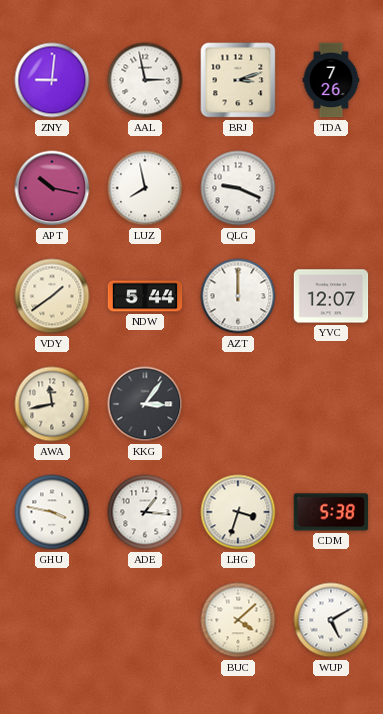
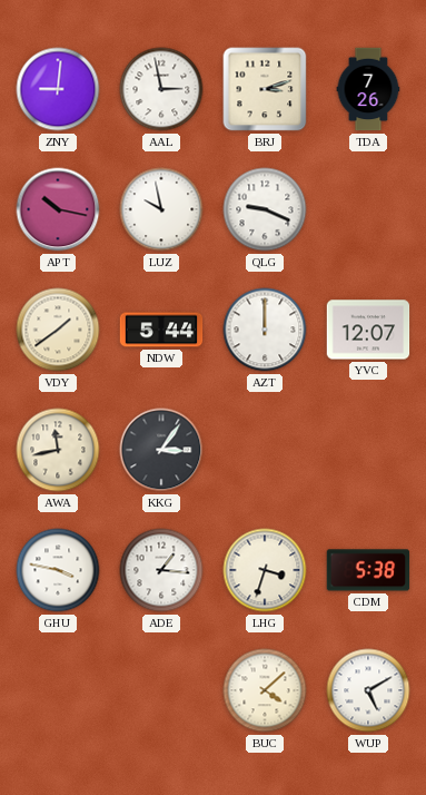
LUZ: 7:58 -> 9:58
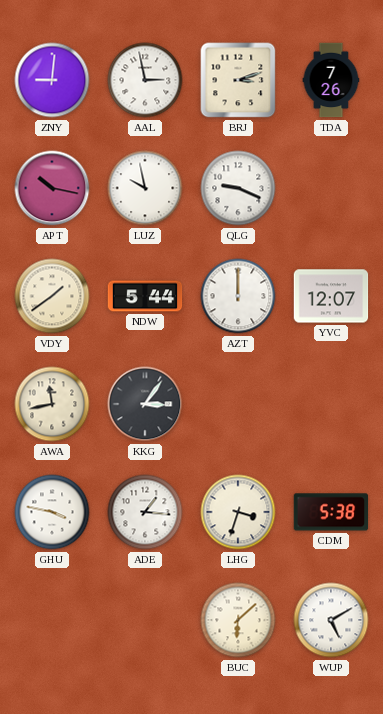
BUC: 4:08 -> 6:08
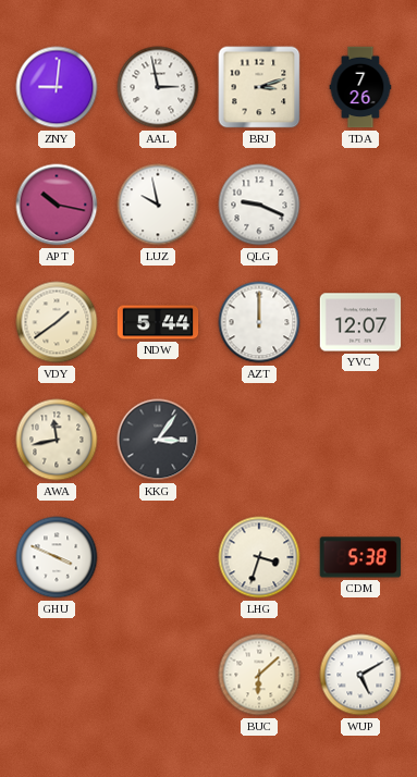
GHU: 3:47 -> 3:49
ADE: 1:16 -> none
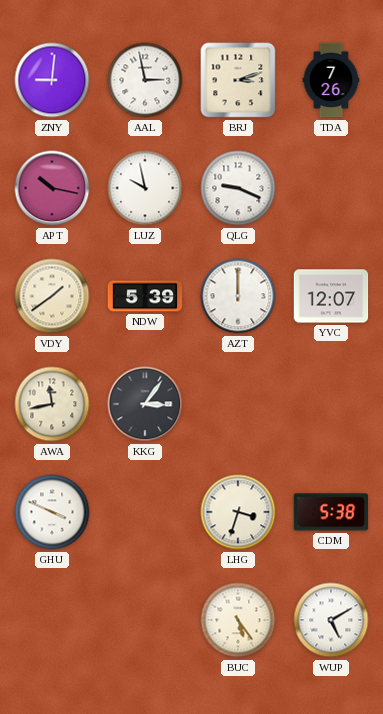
NDW: 5:44 -> 5:39
BUC: 6:08 -> 5:24
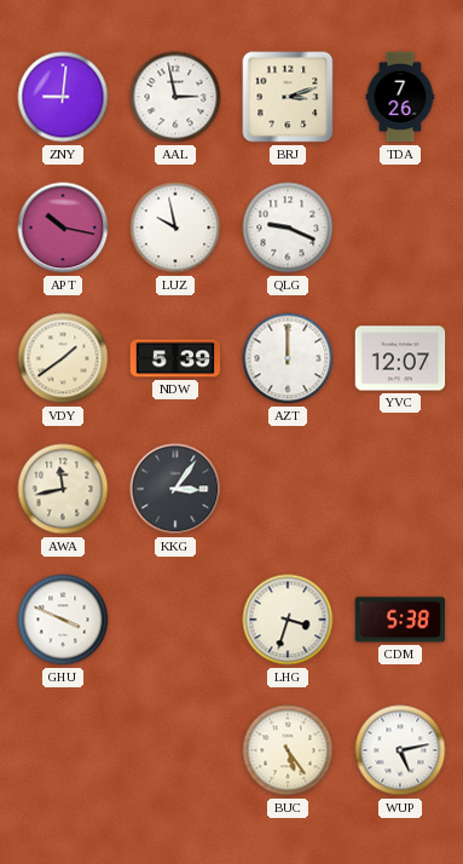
WUP: 5:10 -> 5:13
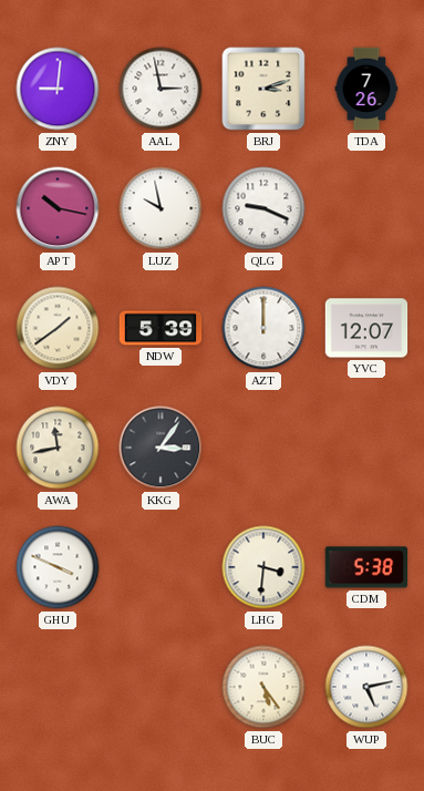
LHG: 3:33 -> 3:31
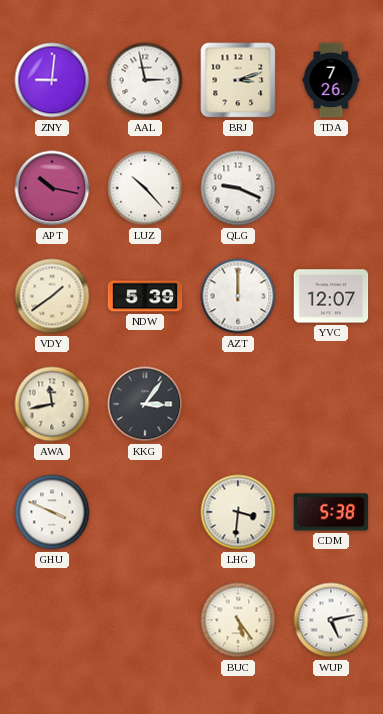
LUZ: 9:58 -> 10:23
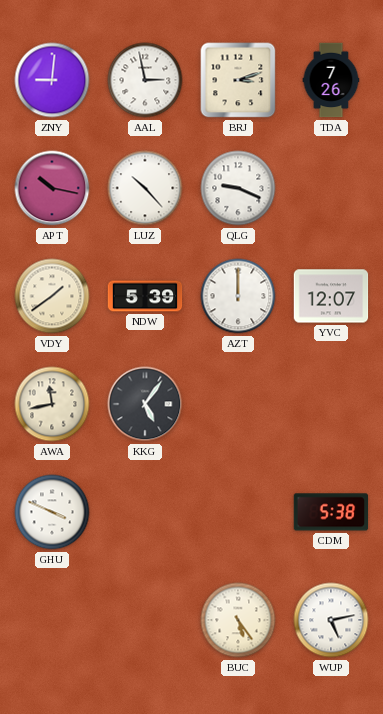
KKG: 3:06 -> 5:06
LHG: 3:31 -> none
